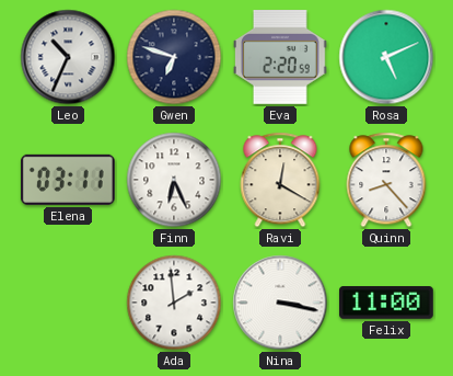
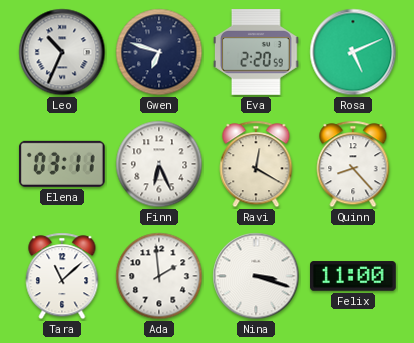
Tara: none -> 11:08
Nina: 3:17 -> 3:18
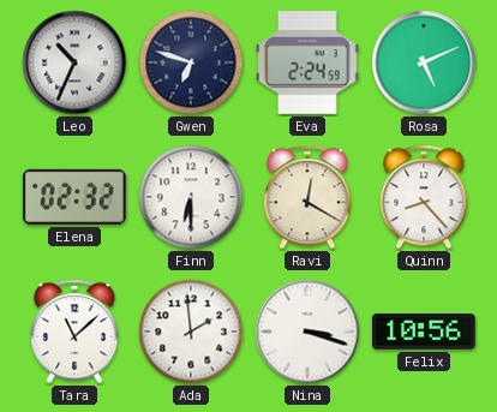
Eva: 2:20 -> 2:24
Elena: 03:11 -> 02:32
Finn: 6:26 -> 6:30
Felix: 11:00 -> 10:56
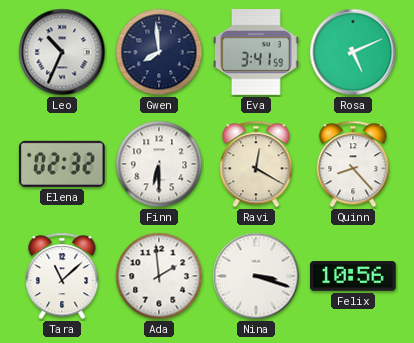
Gwen: 6:48 -> 7:59
Eva: 2:24 -> 3:41
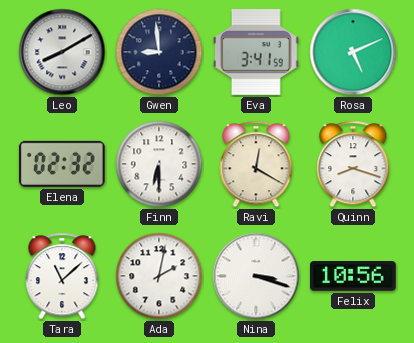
Leo: 10:34 -> 8:10
Gwen: 7:59 -> 8:59
Quinn: 8:23 -> 8:18
Ada: 1:59 -> 2:02
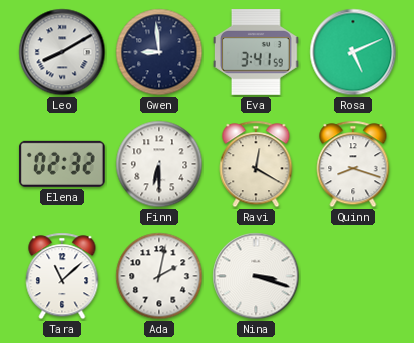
Felix: 10:56 -> none
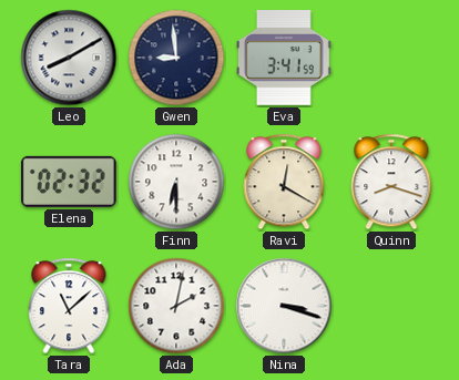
Rosa: 5:11 -> none
